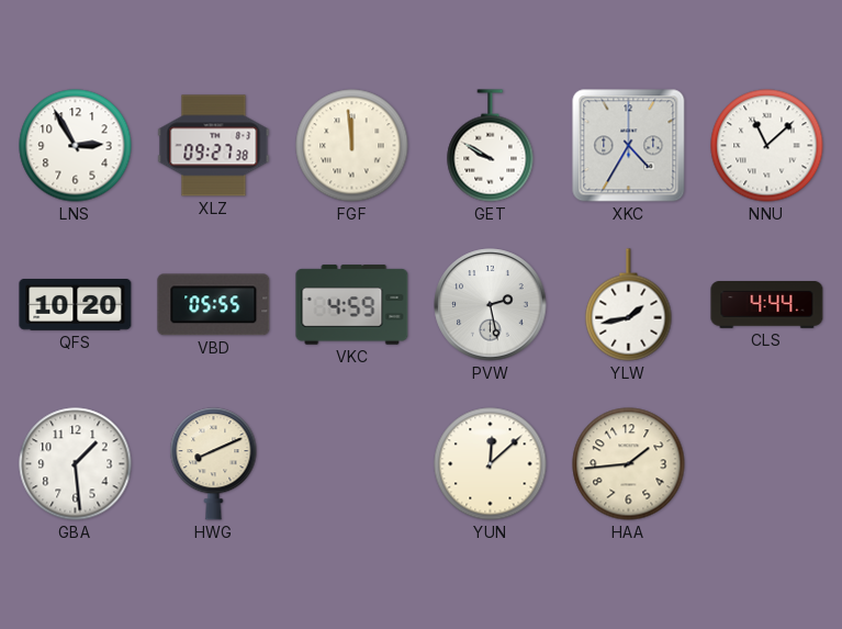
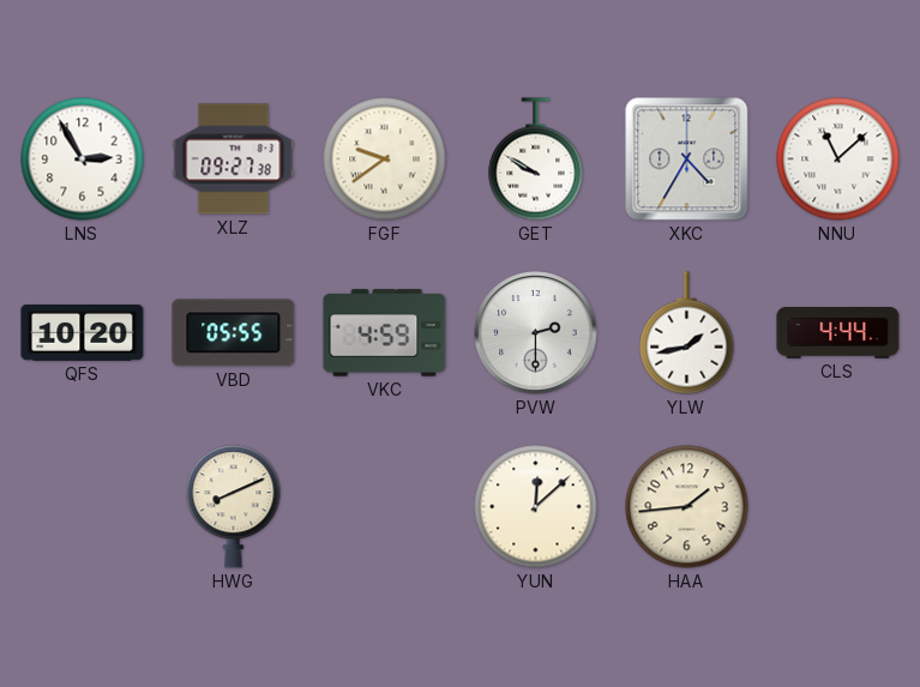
FGF: 11:59 -> 9:39
PVW: 2:28 -> 2:30
GBA: 1:29 -> none
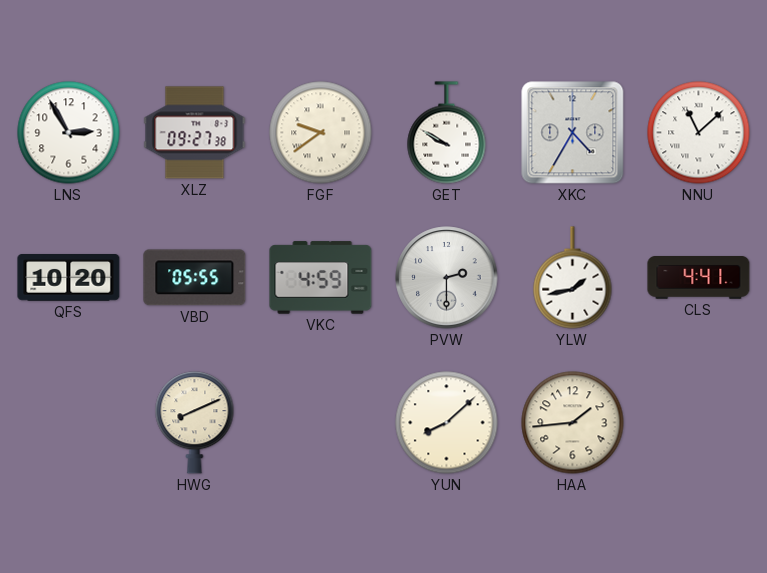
CLS: 4:44 -> 4:41
YUN: 12:08 -> 8:08
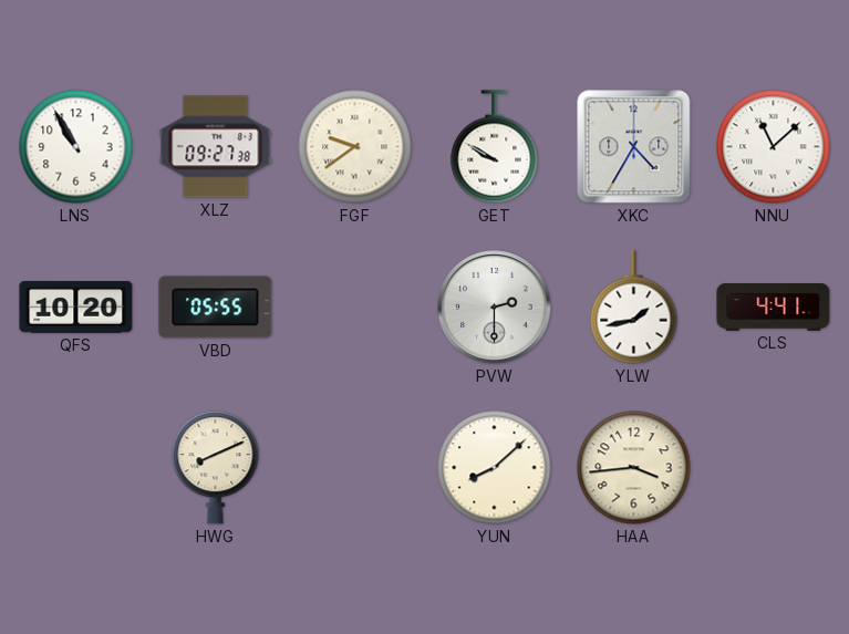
LNS: 2:55 -> 10:55
VKC: 4:59 -> none
HAA: 1:44 -> 3:44
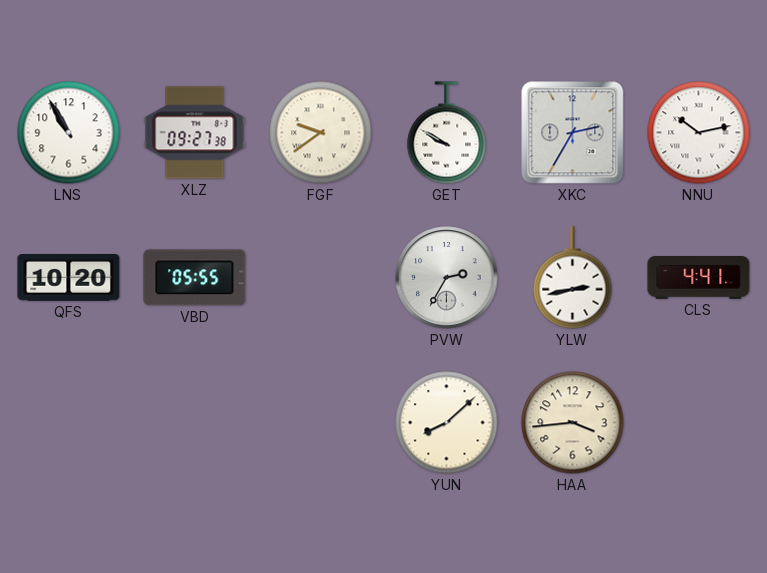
XKC: 4:35 -> 2:35
NNU: 11:08 -> 10:13
PVW: 2:30 -> 2:35
YLW: 1:43 -> 2:43
HWG: 8:11 -> none
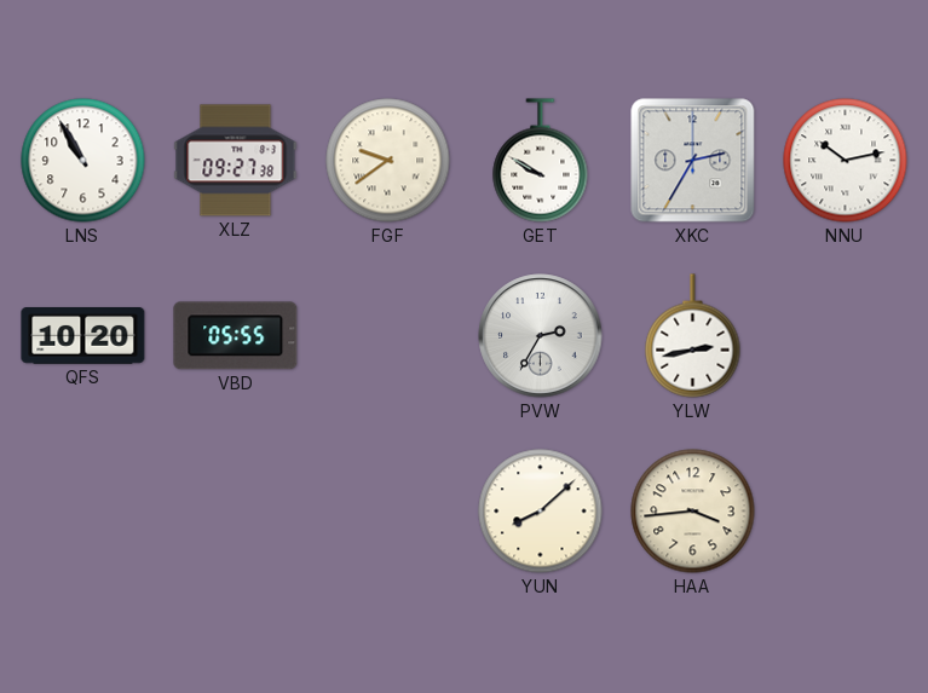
CLS: 4:41 -> none
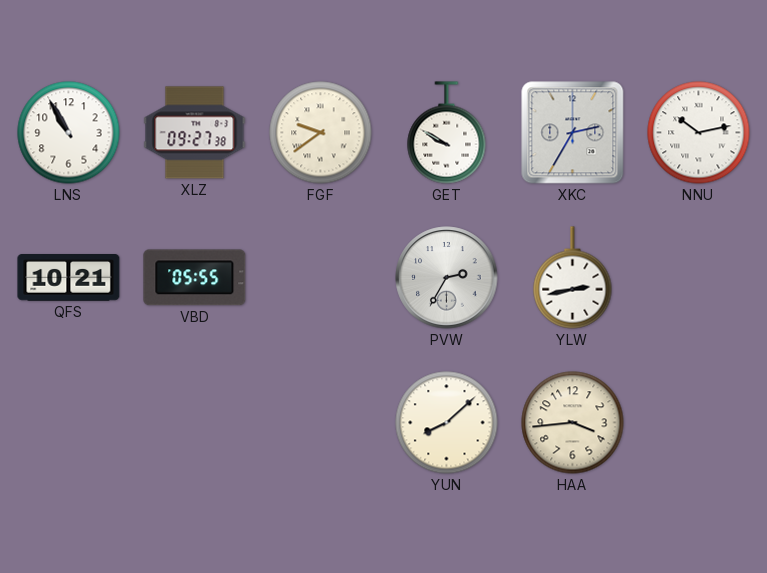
QFS: 10:20 -> 10:21
